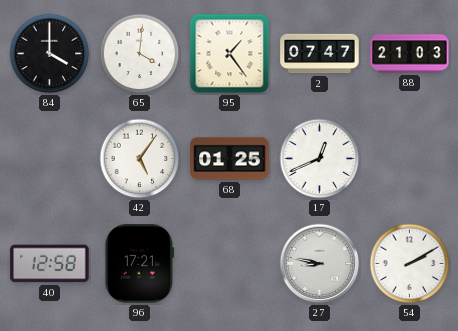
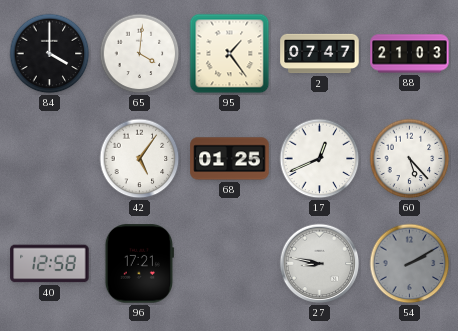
60: none -> 5:23
54 dial: white -> grey
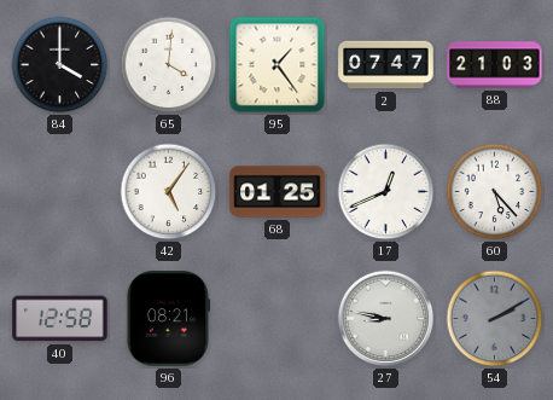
96: 17:21 -> 08:21
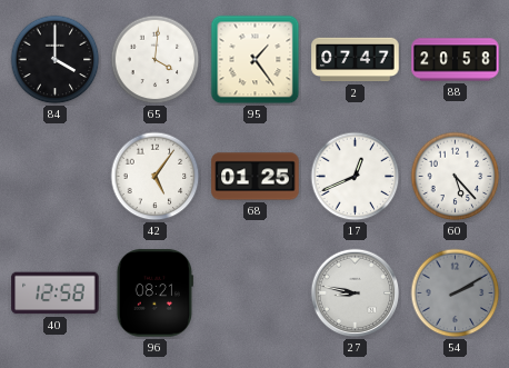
88: 21:03 -> 20:58
